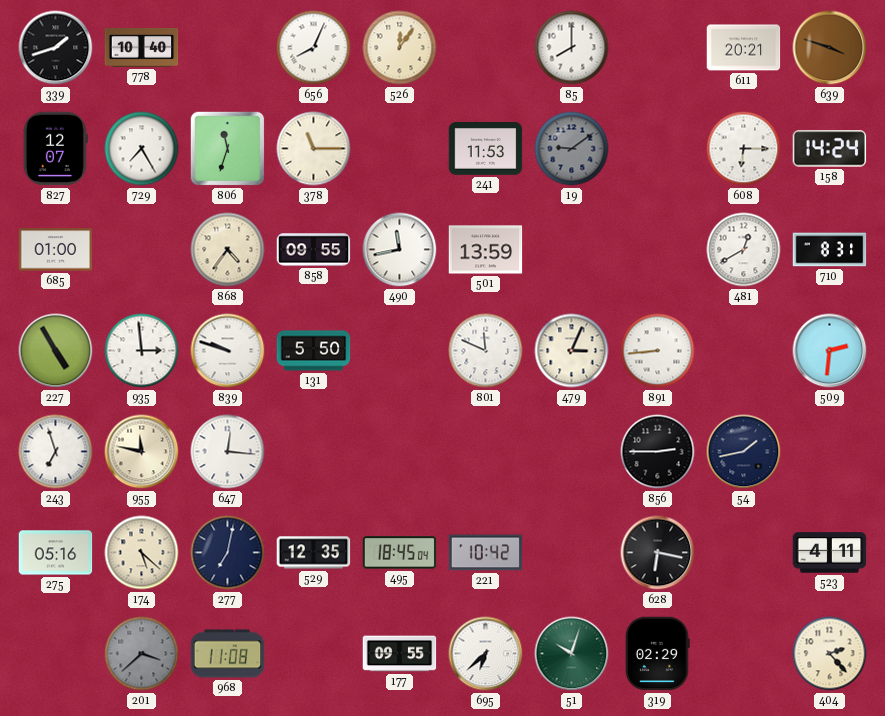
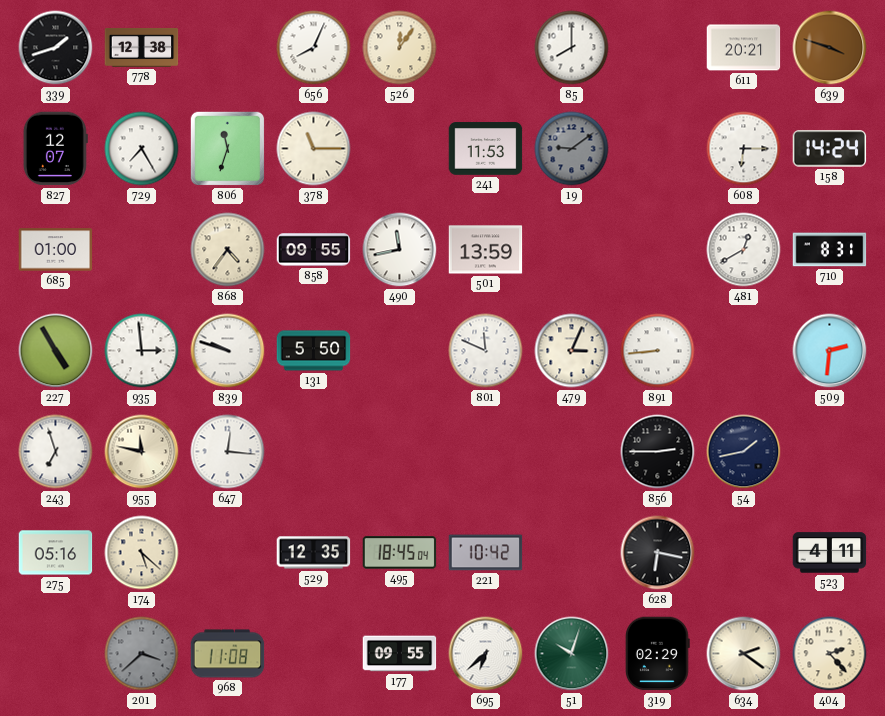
778: 10:40 -> 12:38
277: 7:02 -> none
634: none -> 2:21
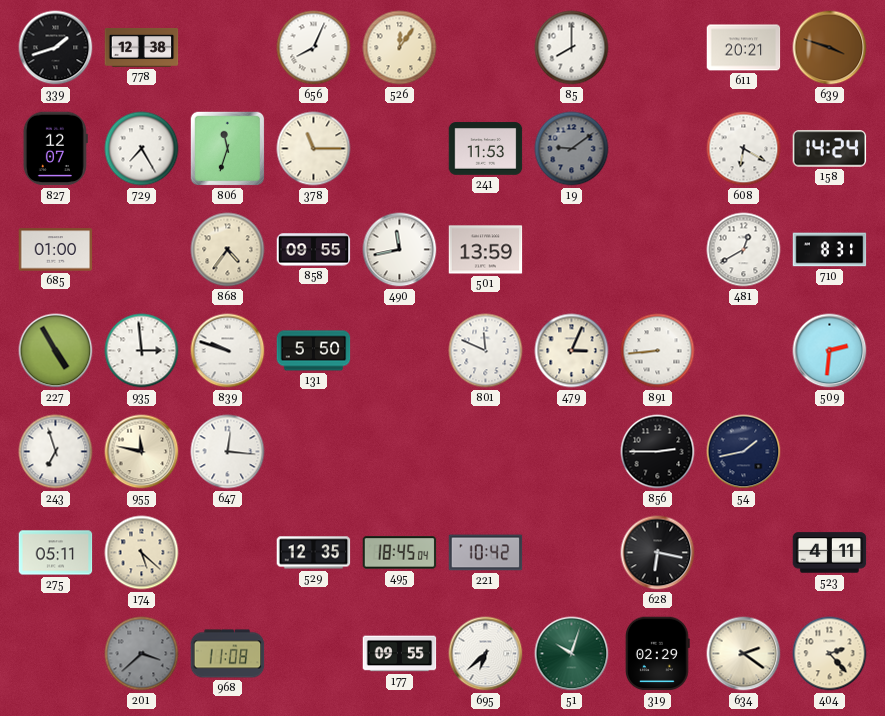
608: 6:15 -> 6:20
275: 05:16 -> 05:11
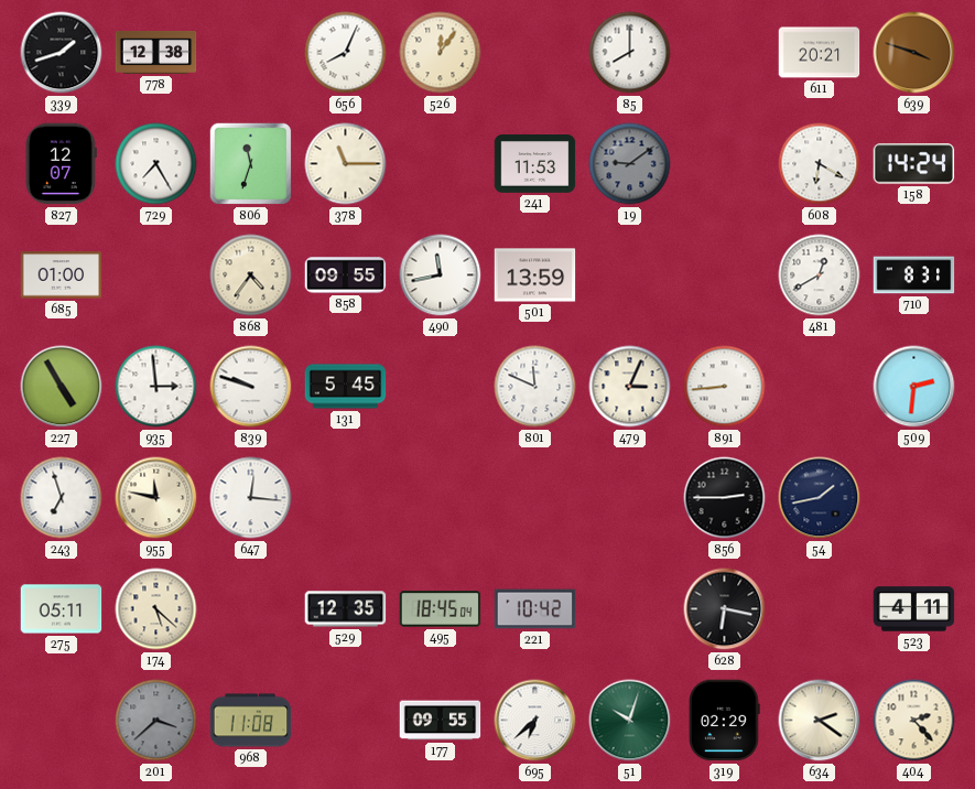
131: 5:50 -> 5:45
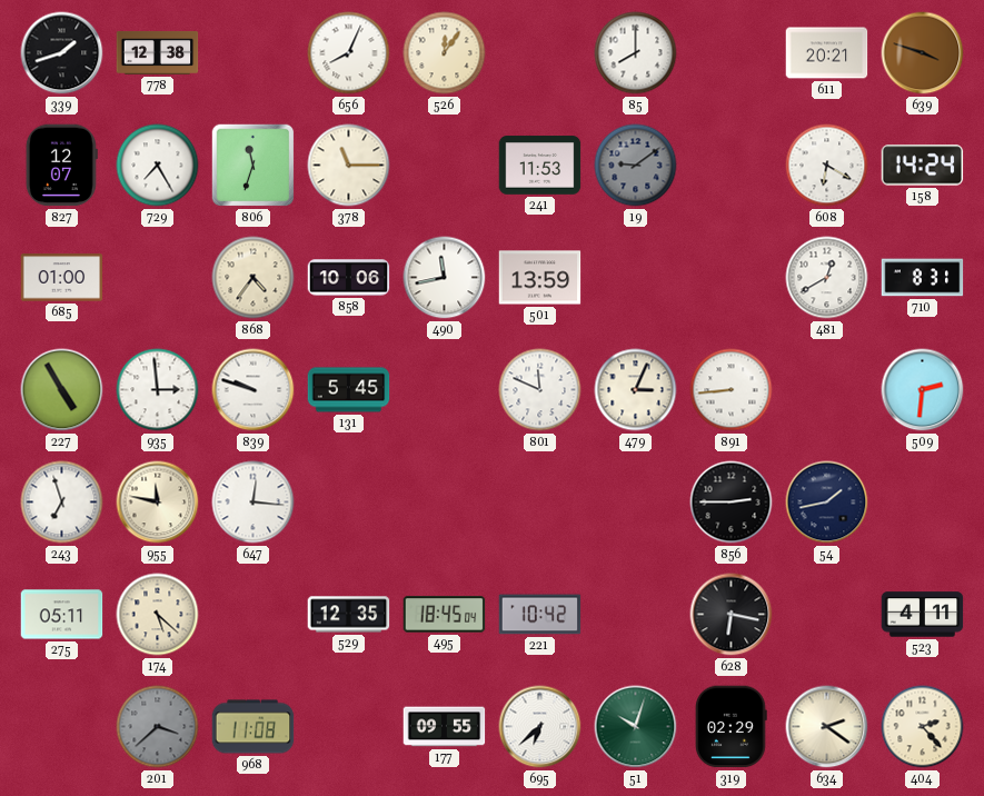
858: 09:55 -> 10:06
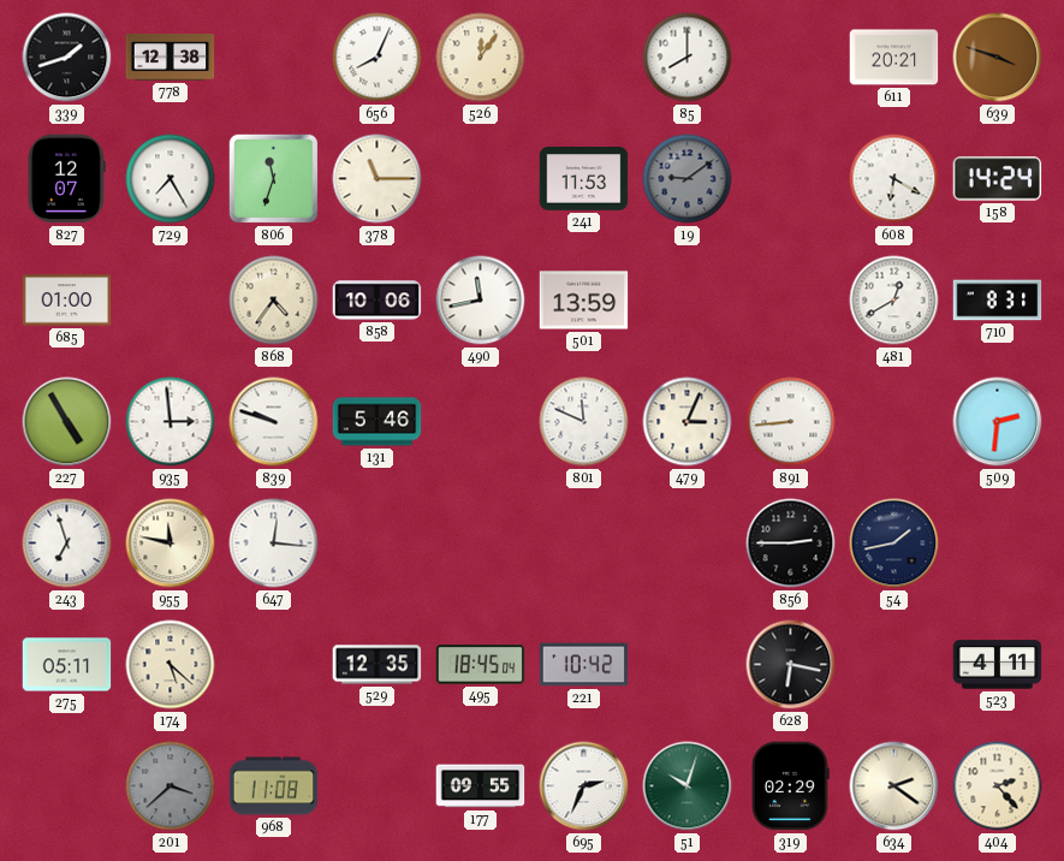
131: 5:45 -> 5:46
695: 6:38 -> 2:34
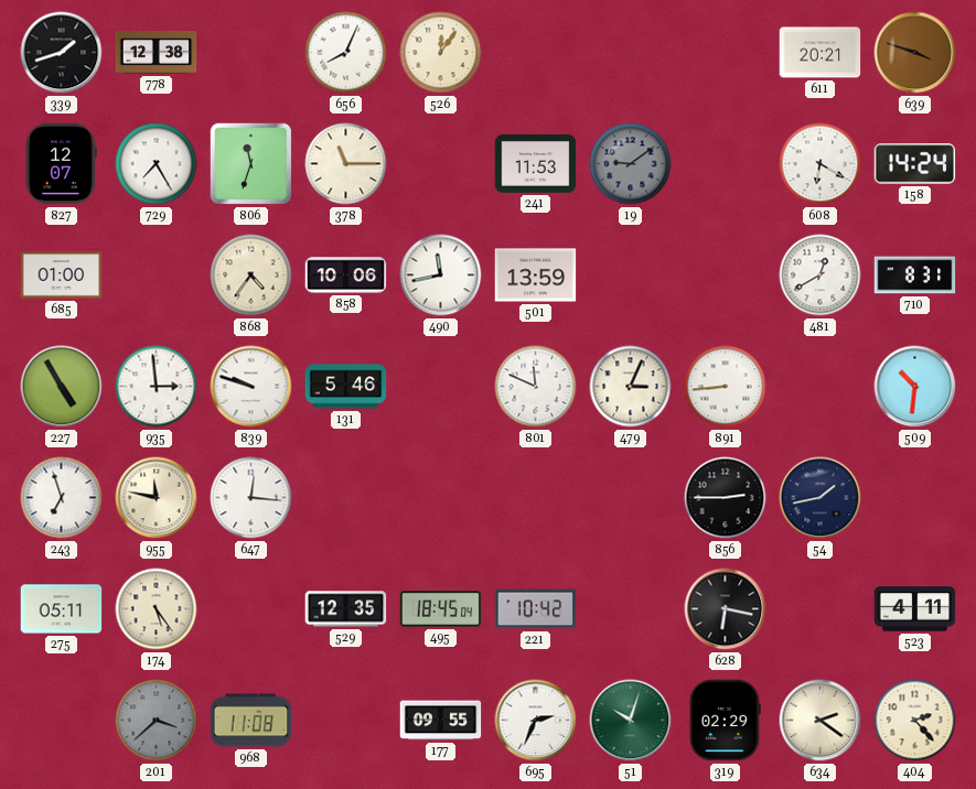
85: 8:00 -> none
509: 2:31 -> 10:31
174: 5:22 -> 5:24
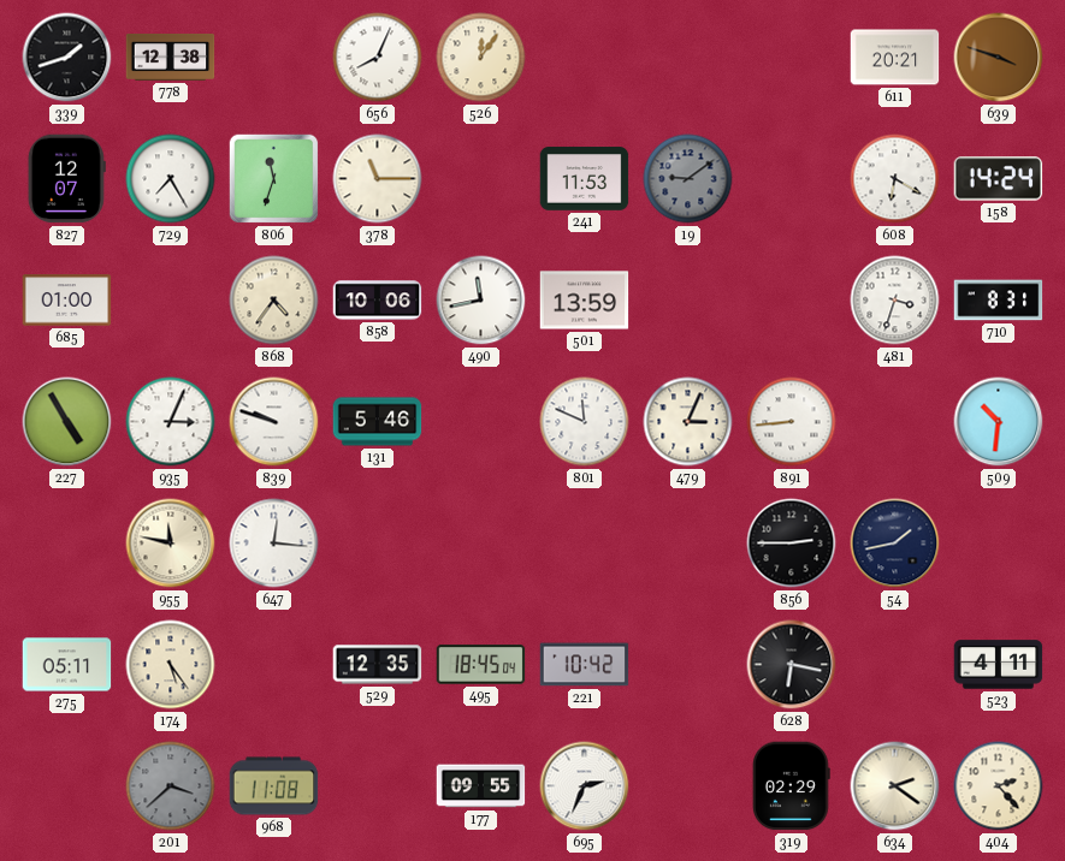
481: 12:40 -> 3:33
935: 2:59 -> 3:04
243: 6:57 -> none
51: 10:03 -> none
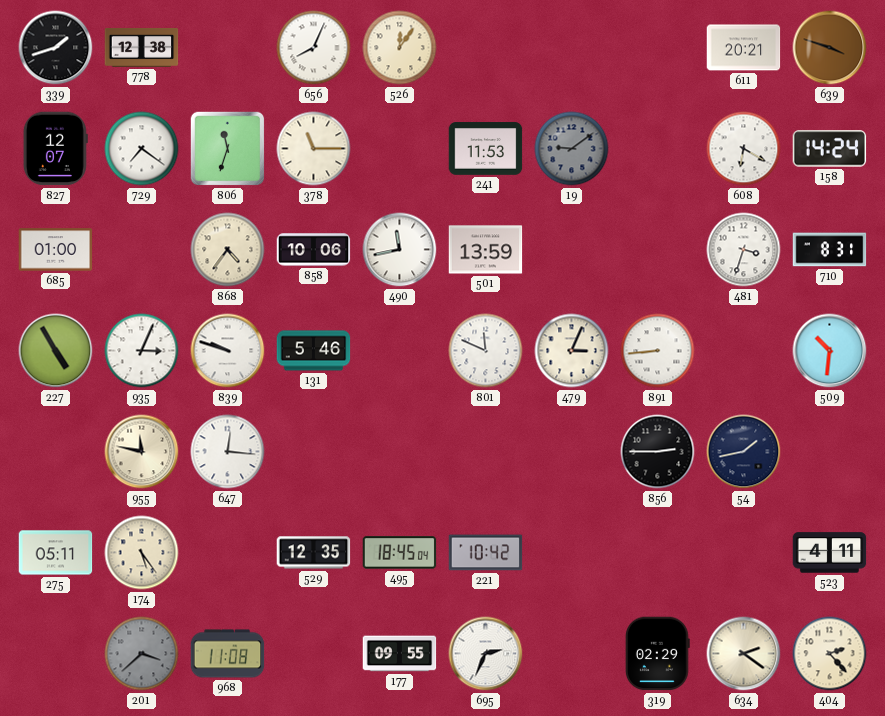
729: 7:25 -> 7:21
628: 6:17 -> none
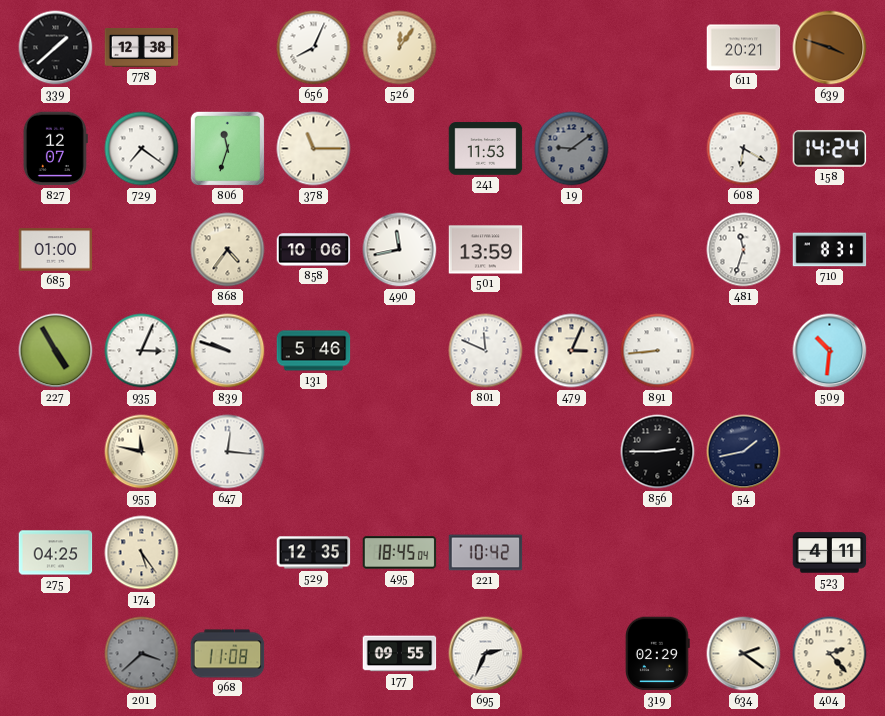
339: 1:42 -> 1:38
481: 3:33 -> 11:33
275: 05:11 -> 04:25
